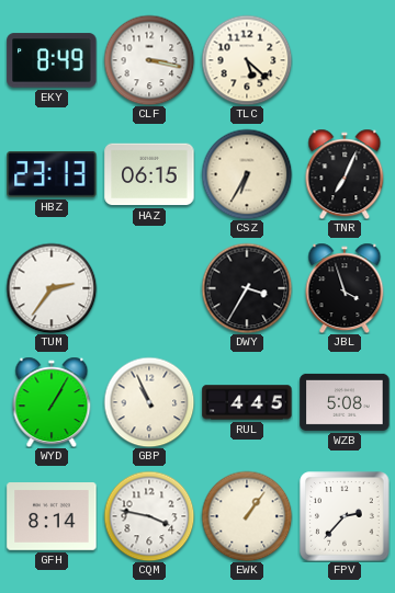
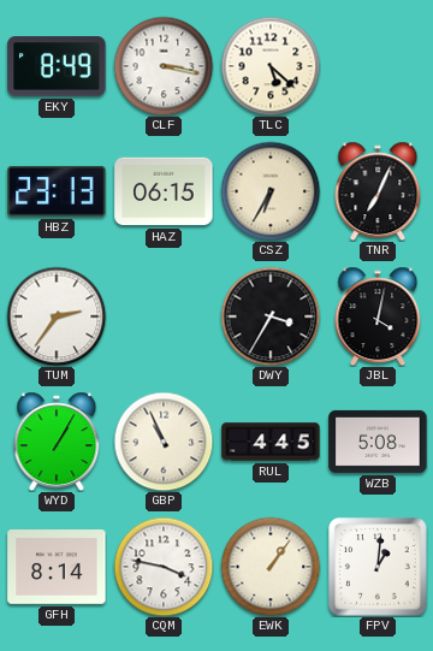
JBL: 3:57 -> 4:02
FPV: 2:37 -> 1:01
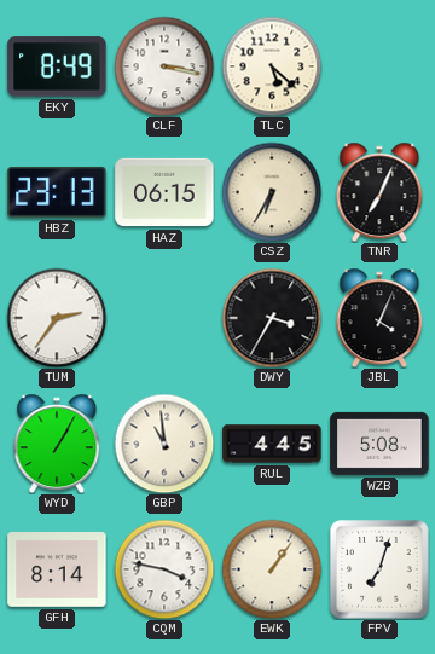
JBL: 4:02 -> 4:04
GBP: 10:56 -> 10:59
FPV: 1:01 -> 7:03
